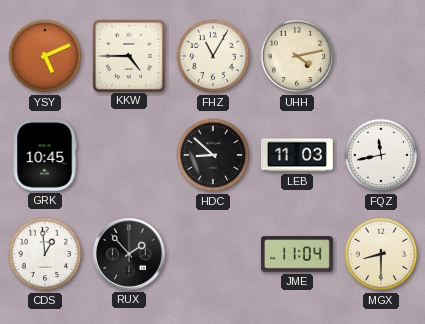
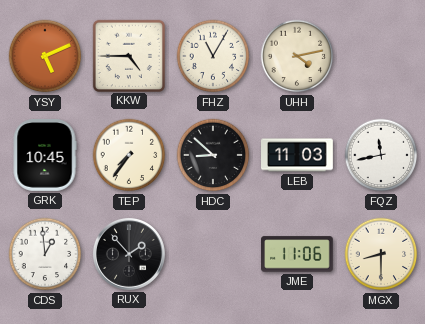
TEP: none -> 7:36
JME: 11:04 -> 11:06
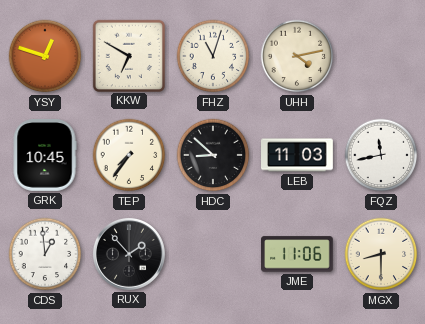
YSY: 5:11 -> 12:48
KKW: 4:45 -> 6:50
FHZ: 11:05 -> 11:03
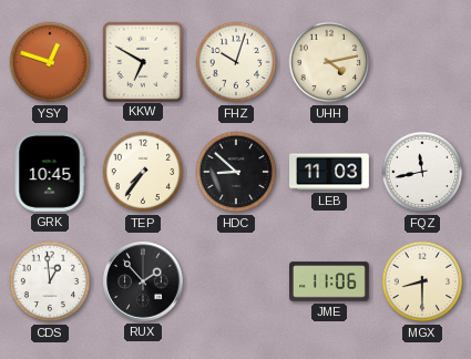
FHZ: 11:03 -> 10:03
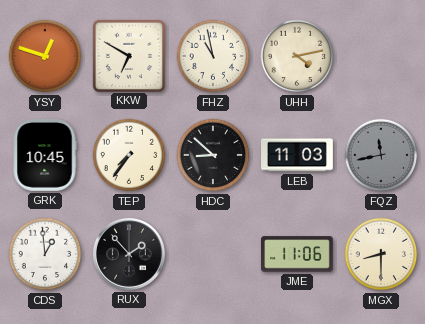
FHZ: 10:03 -> 10:58
FQZ dial: white -> grey
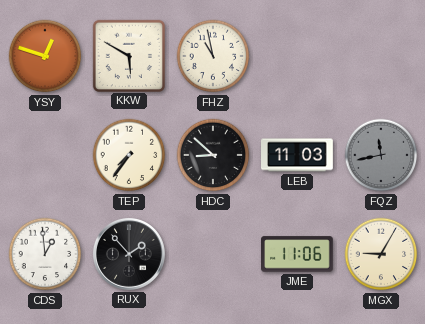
KKW: 6:50 -> 5:50
UHH: 4:13 -> none
GRK: 10:45 -> none
MGX: 8:30 -> 9:05
